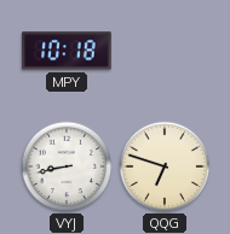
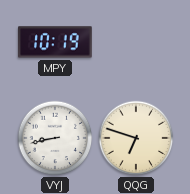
MPY: 10:18 -> 10:19
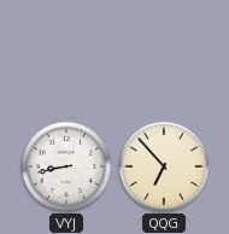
MPY: 10:19 -> none
QQG: 6:48 -> 6:53
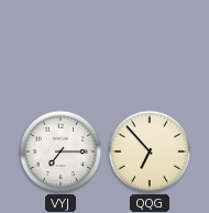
VYJ: 8:43 -> 7:15
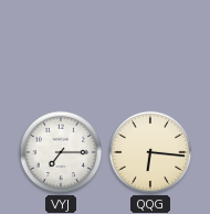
QQG: 6:53 -> 6:16
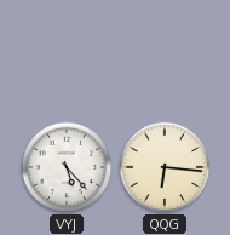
VYJ: 7:15 -> 5:23
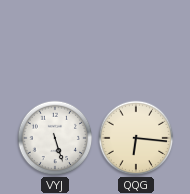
VYJ: 5:23 -> 5:27
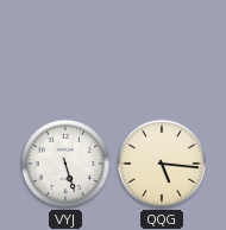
QQG: 6:16 -> 5:16
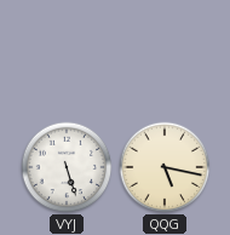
QQG: 5:16 -> 5:17
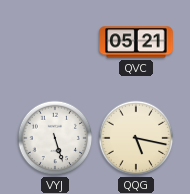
QVC: none -> 05:21
